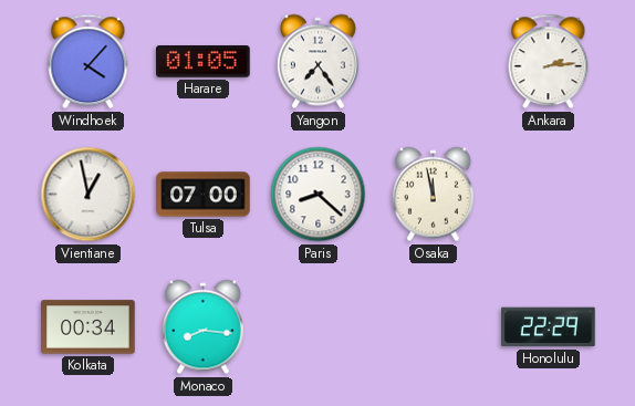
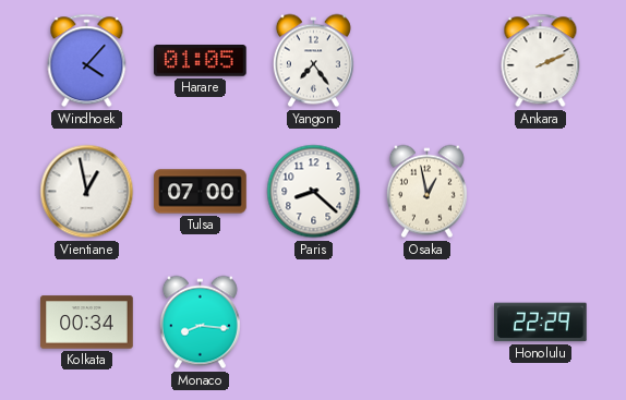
Ankara: 2:14 -> 2:11
Osaka: 11:58 -> 12:58
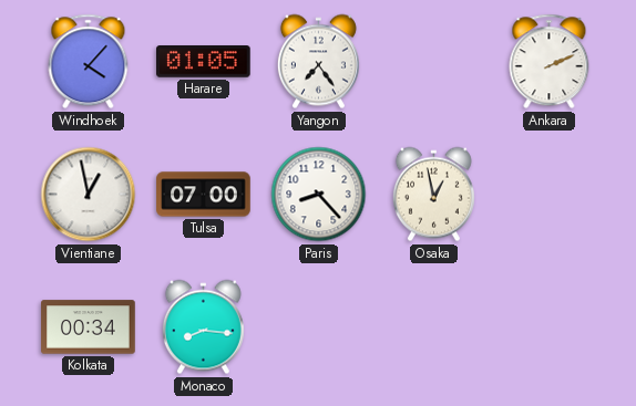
Paris: 8:22 -> 8:23
Honolulu: 22:29 -> none
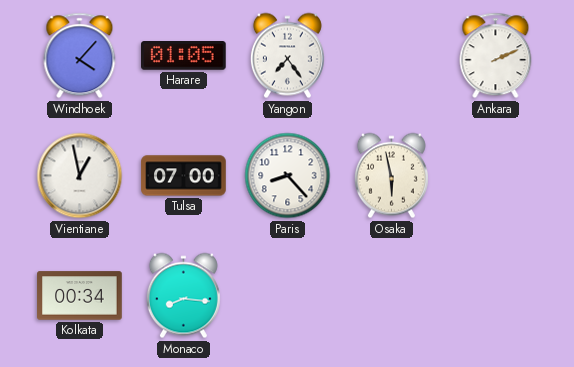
Osaka: 12:58 -> 5:58
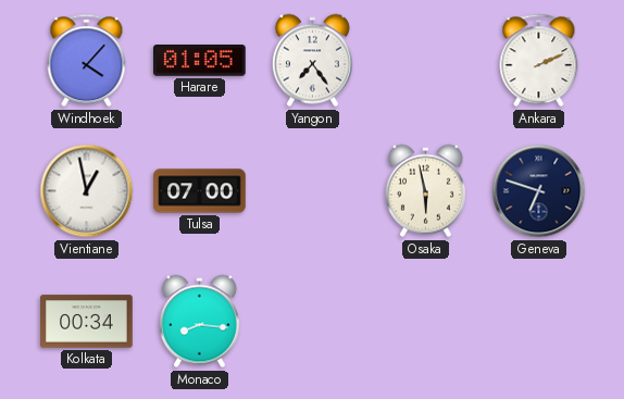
Paris: 8:23 -> none
Geneva: none -> 6:48
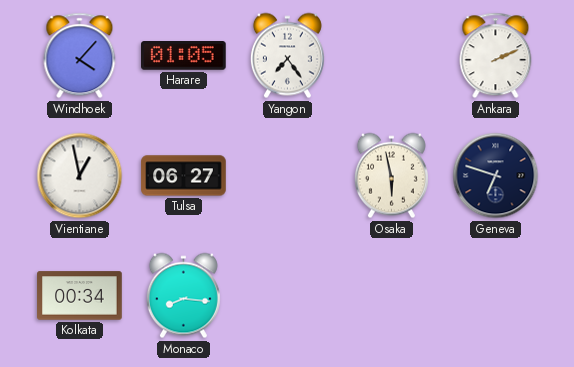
Tulsa: 07:00 -> 06:27
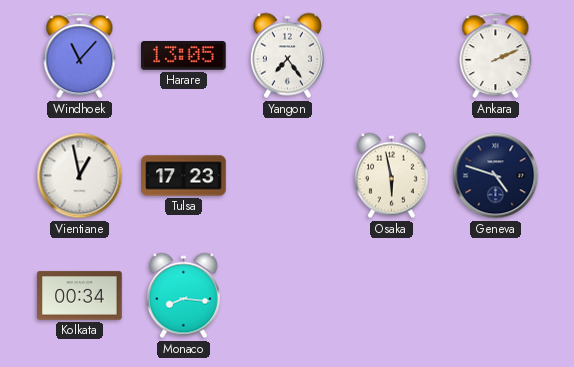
Windhoek: 4:07 -> 11:07
Harare: 01:05 -> 13:05
Tulsa: 06:27 -> 17:23
Geneva: 6:48 -> 4:48
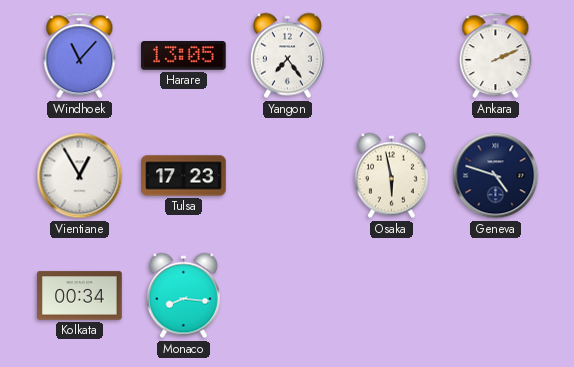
Vientiane: 12:58 -> 12:55
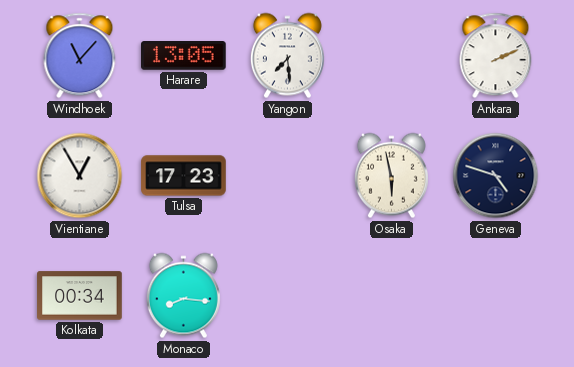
Yangon: 7:24 -> 7:29
